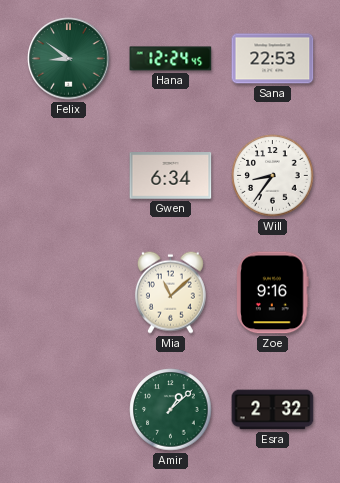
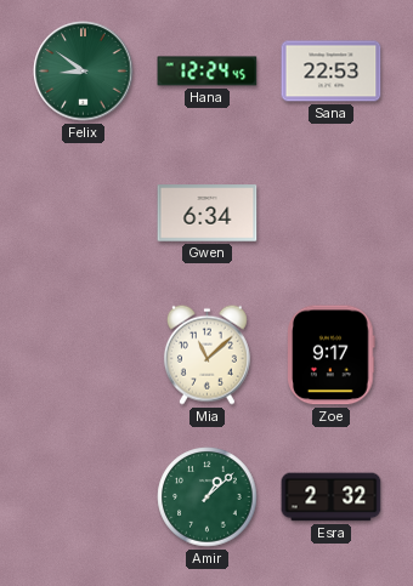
Will: 8:36 -> none
Zoe: 9:16 -> 9:17
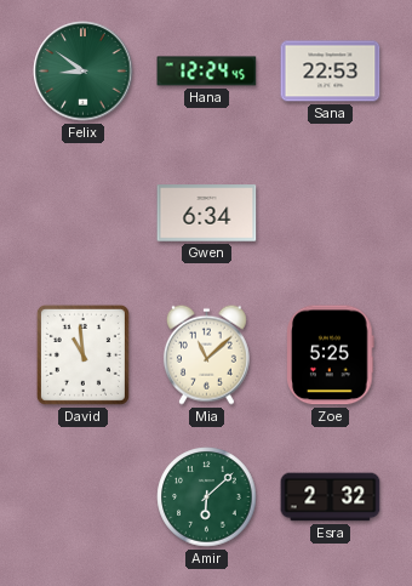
David: none -> 10:59
Zoe: 9:17 -> 5:25
Amir: 1:08 -> 6:08
